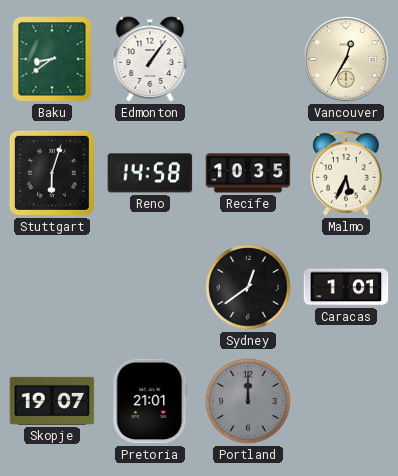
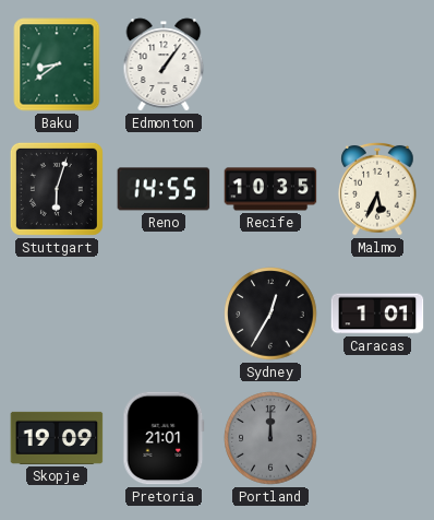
Vancouver: 12:35 -> none
Reno: 14:58 -> 14:55
Sydney: 12:39 -> 12:35
Skopje: 19:07 -> 19:09
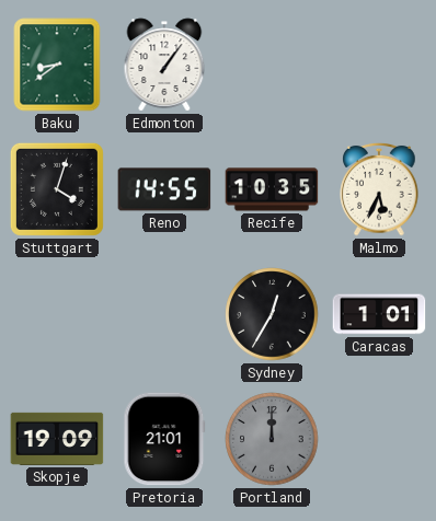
Stuttgart: 6:03 -> 4:03
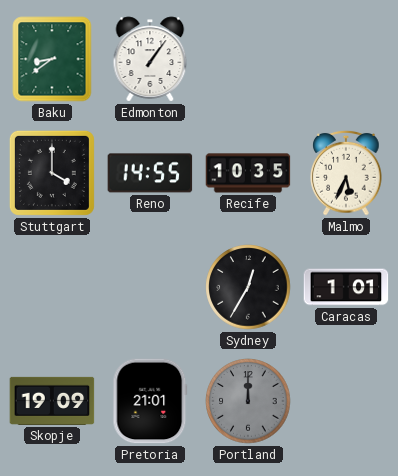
Stuttgart: 4:03 -> 4:00
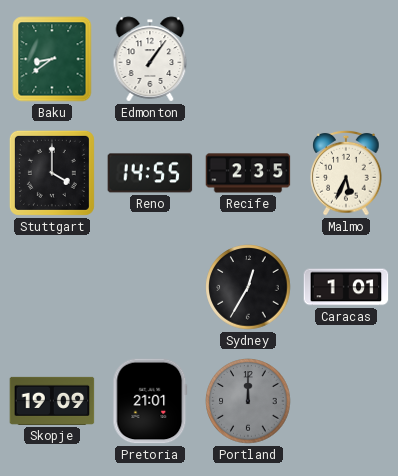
Recife: 10:35 -> 2:35
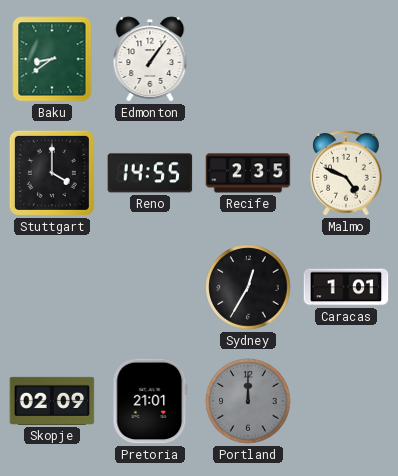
Malmo: 5:34 -> 4:49
Skopje: 19:09 -> 02:09
